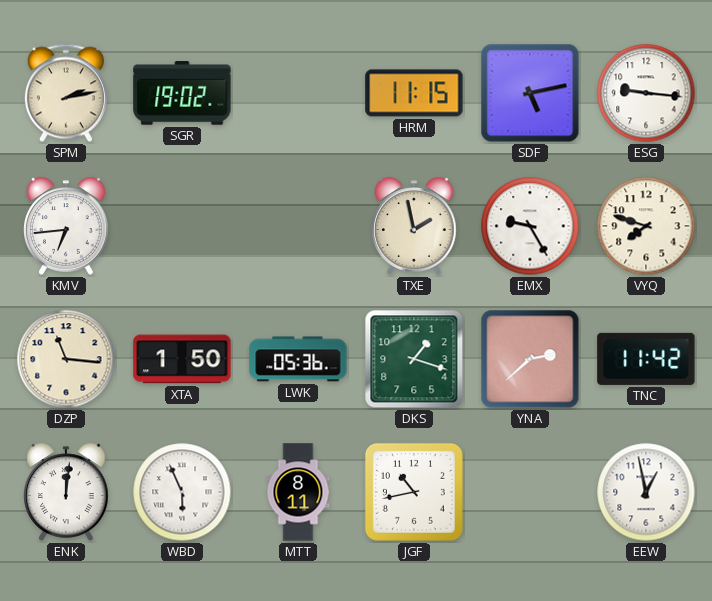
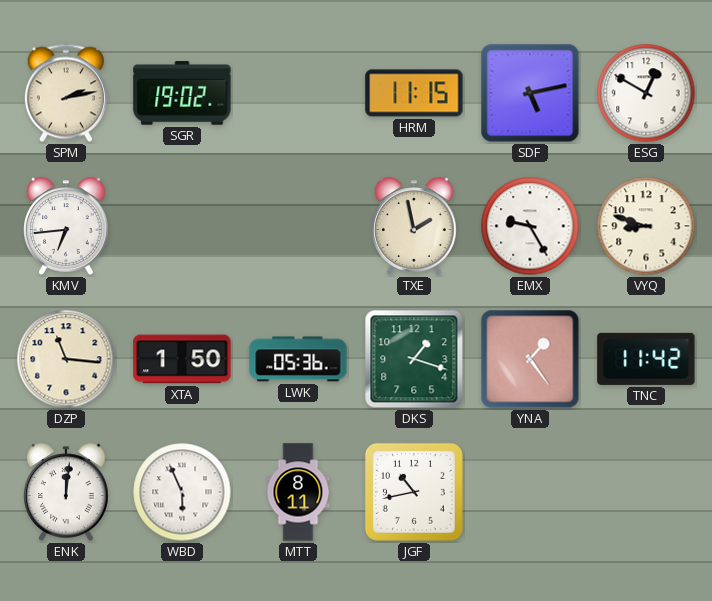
ESG: 9:16 -> 12:50
VYQ: 7:48 -> 8:48
YNA: 2:38 -> 1:24
EEW: 12:58 -> none
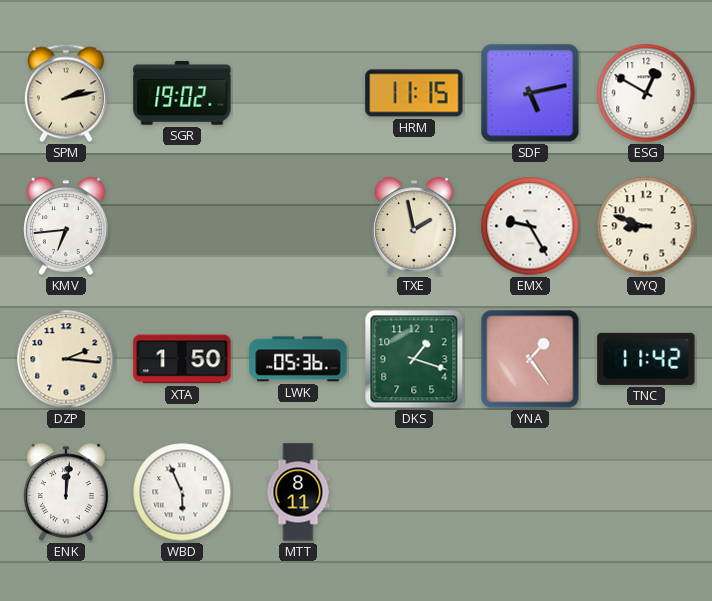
DZP: 11:16 -> 2:16
JGF: 10:43 -> none
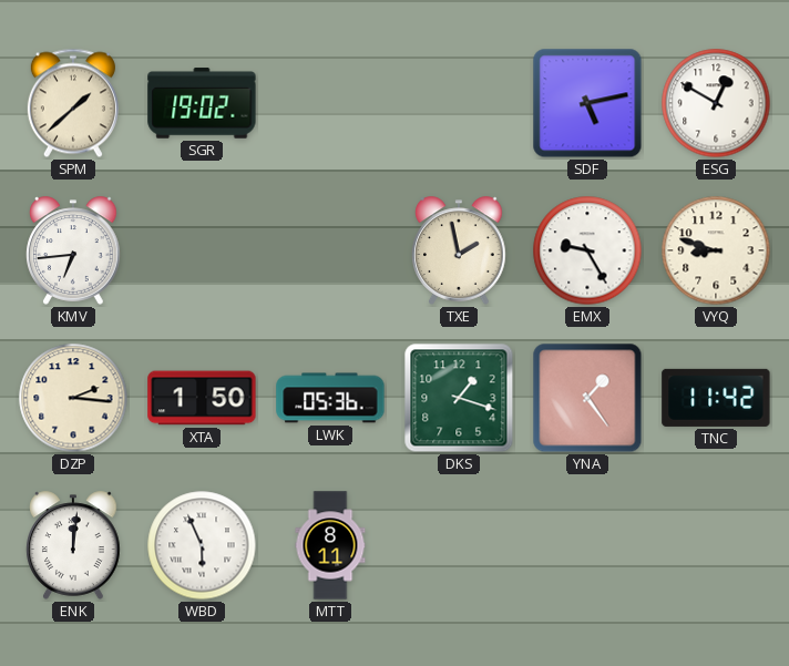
SPM: 2:13 -> 1:38
HRM: 11:15 -> none
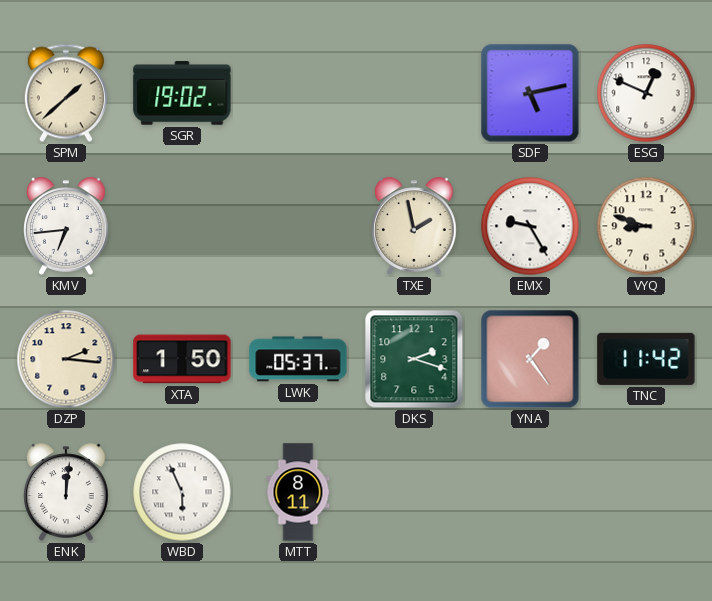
ESG: 12:50 -> 12:49
LWK: 05:36 -> 05:37
DKS: 1:18 -> 2:18
